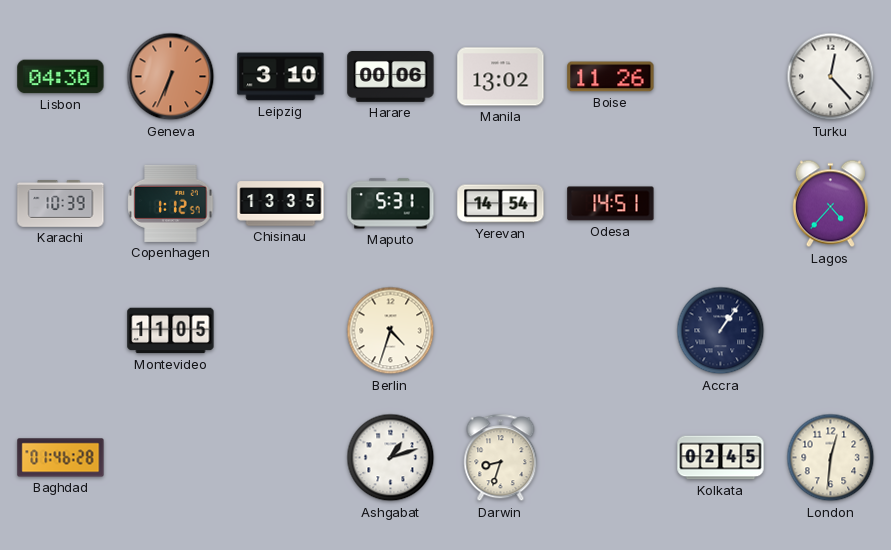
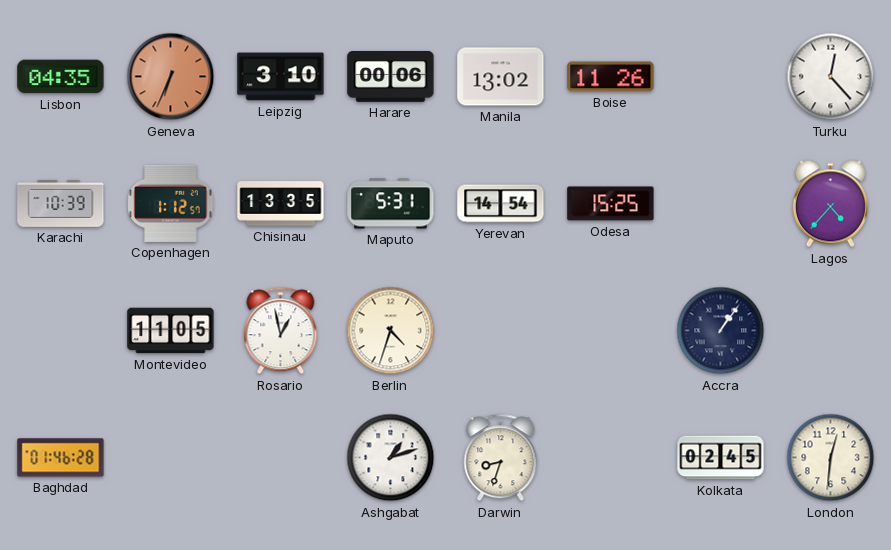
Lisbon: 04:30 -> 04:35
Odesa: 14:51 -> 15:25
Rosario: none -> 12:58
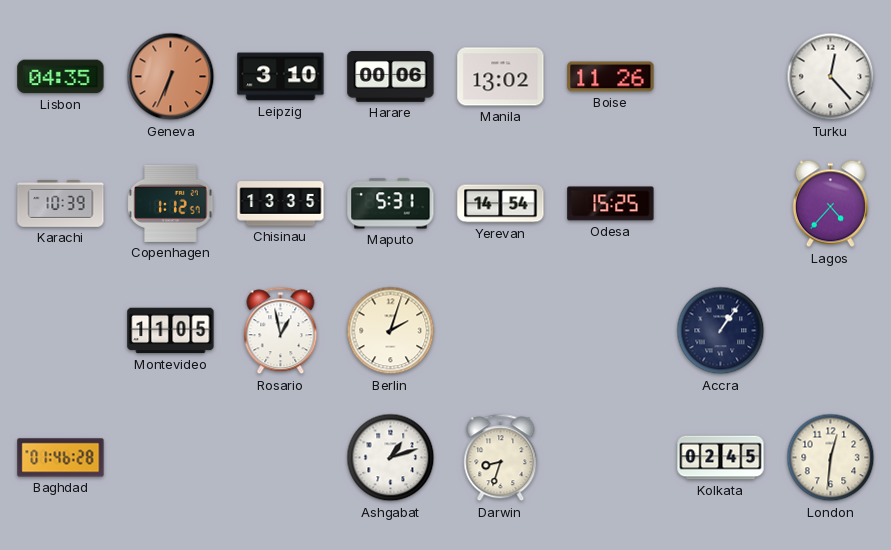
Berlin: 4:33 -> 2:03
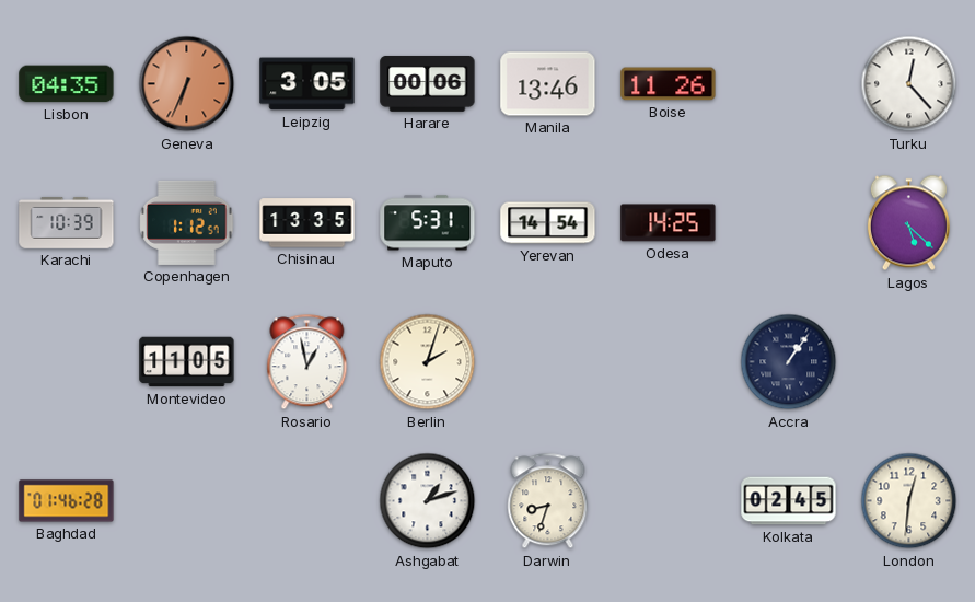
Leipzig: 3:10 -> 3:05
Manila: 13:02 -> 13:46
Odesa: 15:25 -> 14:25
Lagos: 4:37 -> 5:22
